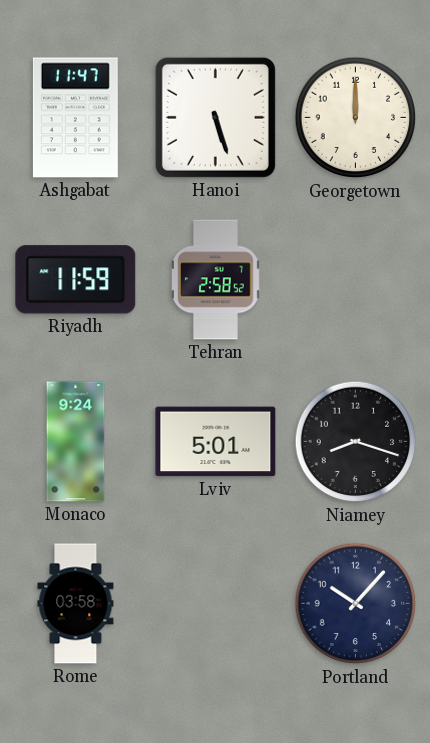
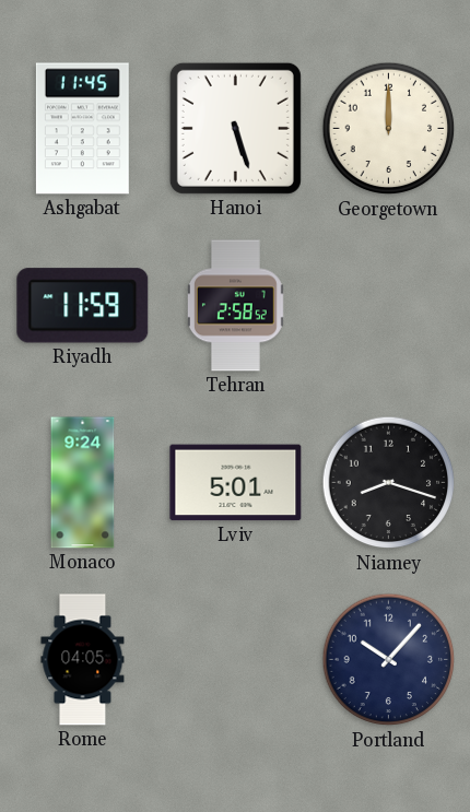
Ashgabat: 11:47 -> 11:45
Rome: 03:58 -> 04:05
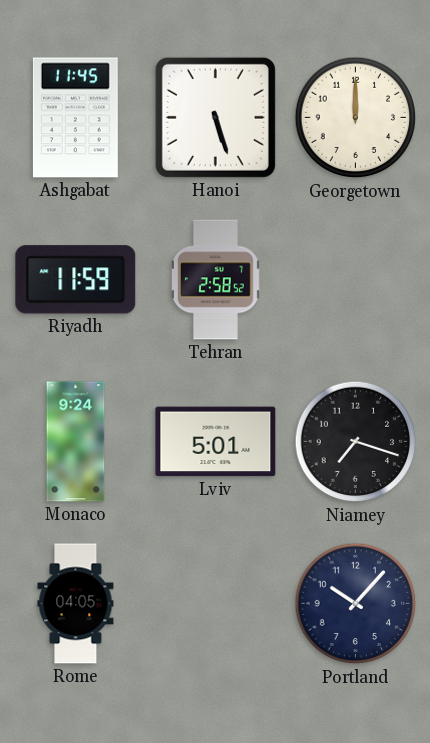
Niamey: 8:18 -> 7:18
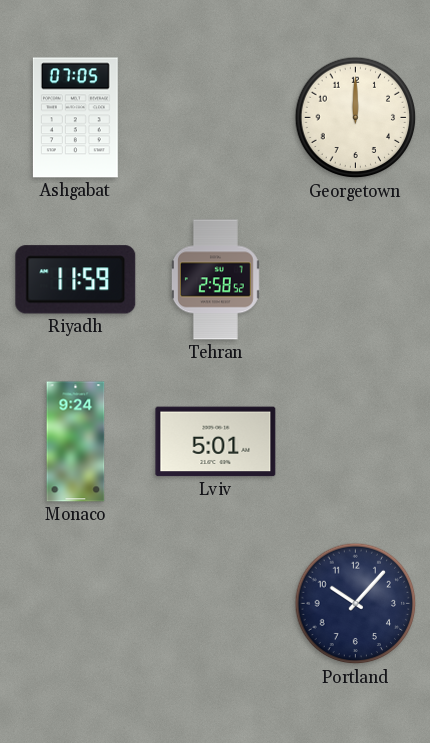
Ashgabat: 11:45 -> 07:05
Hanoi: 5:27 -> none
Niamey: 7:18 -> none
Rome: 04:05 -> none
